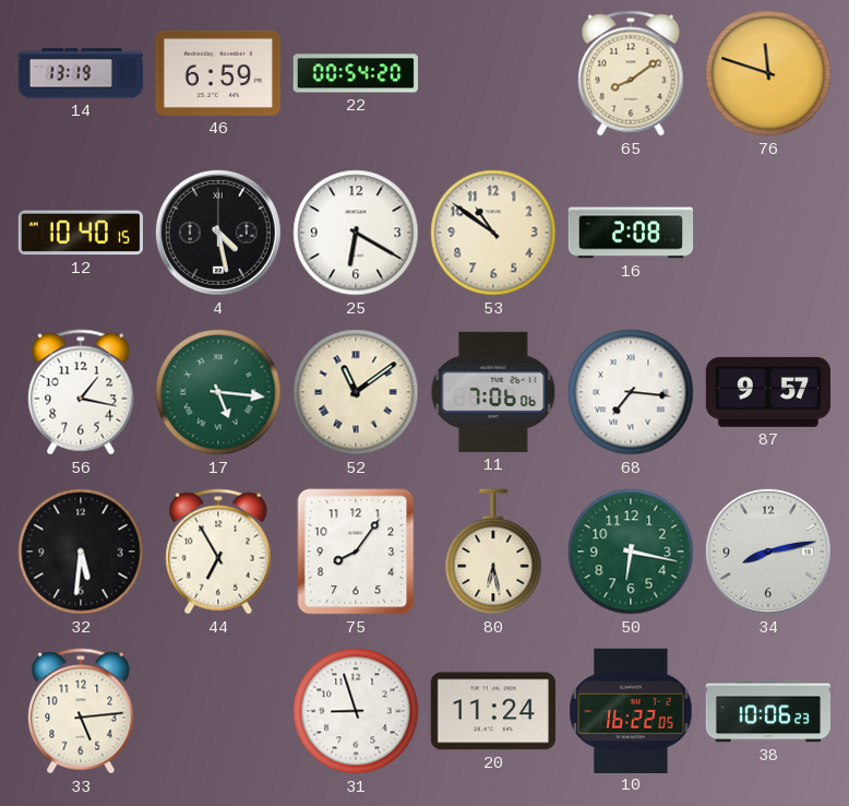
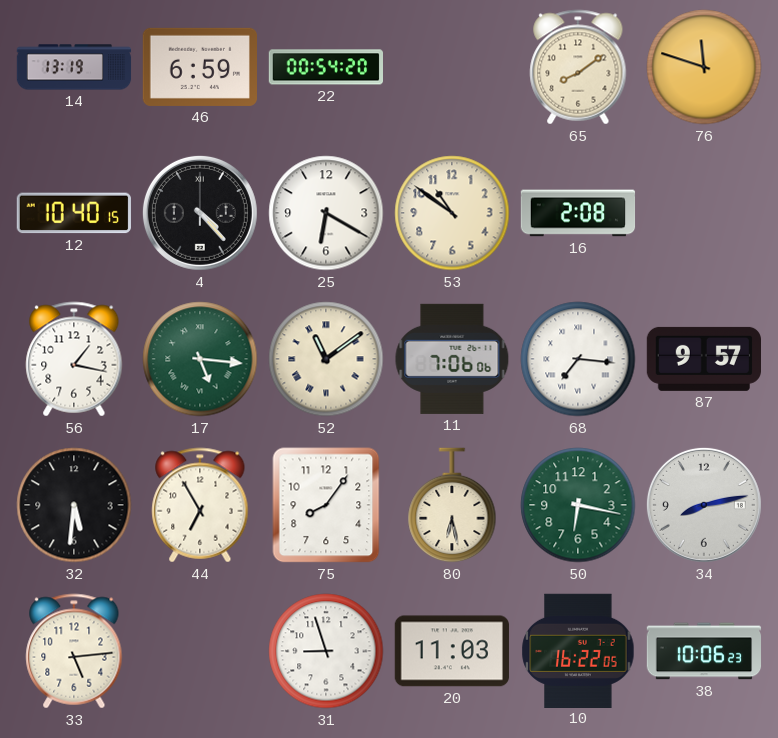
4: 4:28 -> 4:23
20: 11:24 -> 11:03
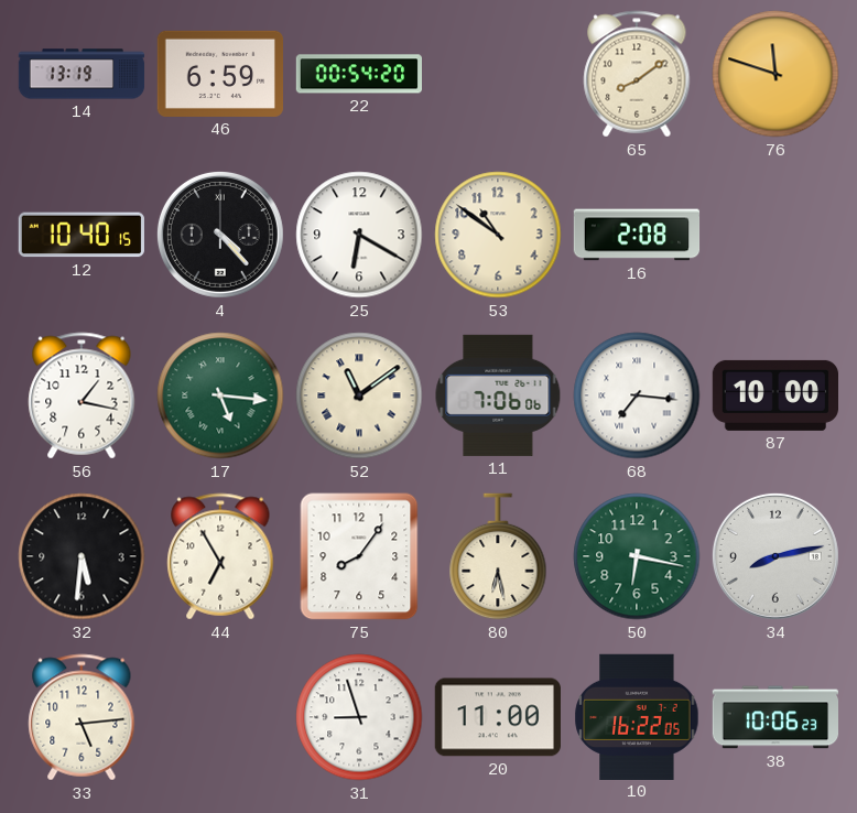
87: 9:57 -> 10:00
20: 11:03 -> 11:00
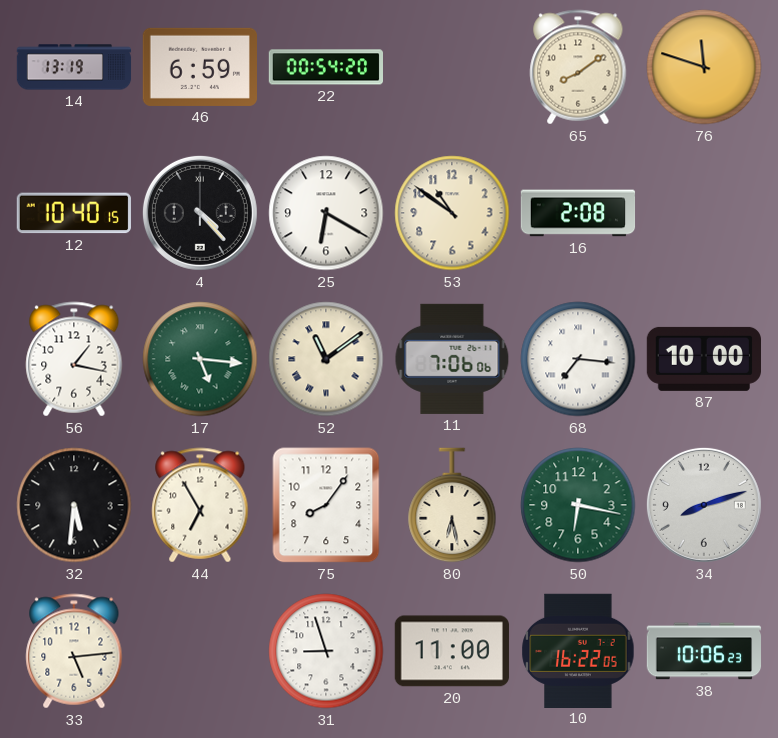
34: 8:13 -> 8:12
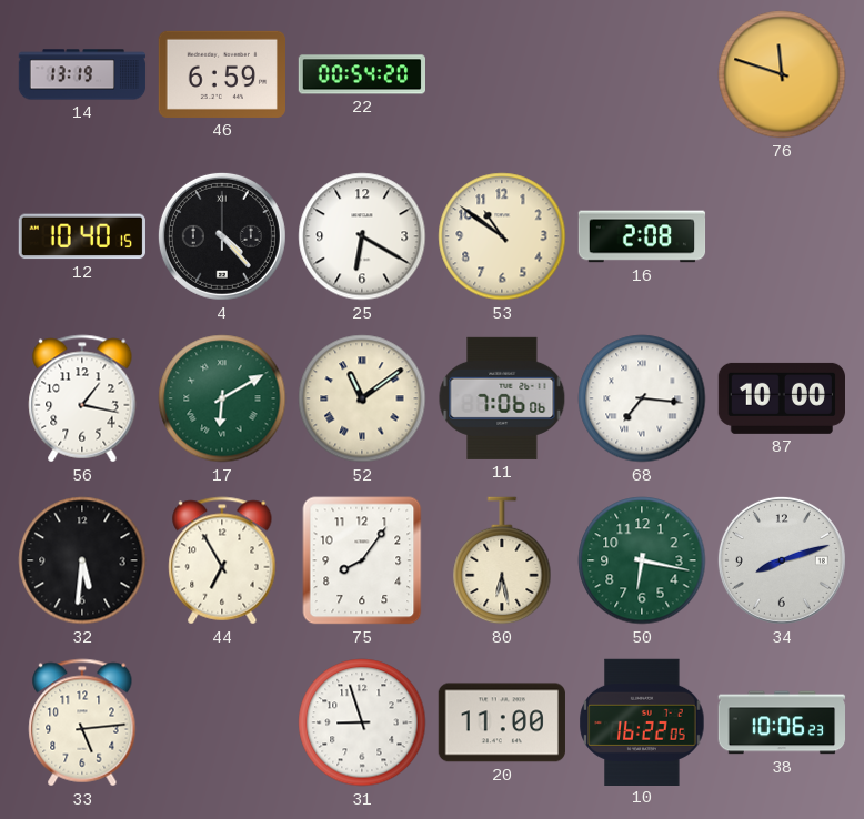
65: 8:09 -> none
17: 5:16 -> 6:10
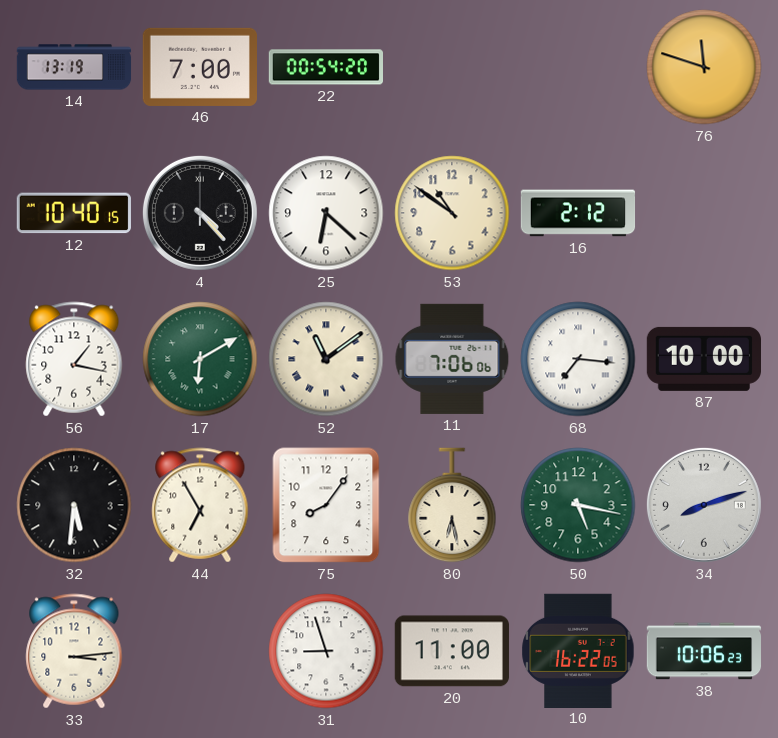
46: 6:59 -> 7:00
25: 6:20 -> 6:22
16: 2:08 -> 2:12
50: 6:17 -> 5:17
33: 5:14 -> 3:14
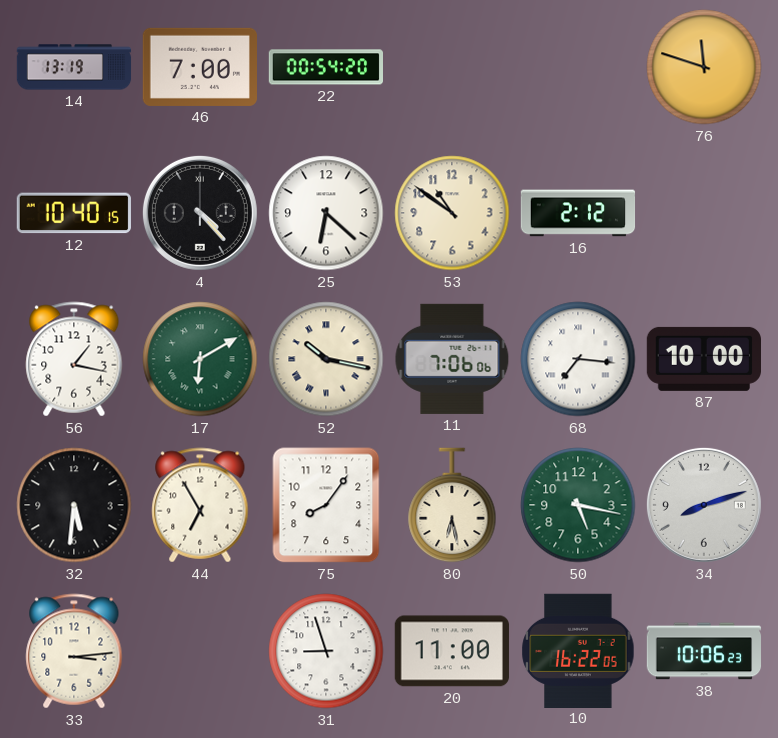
52: 11:09 -> 10:17
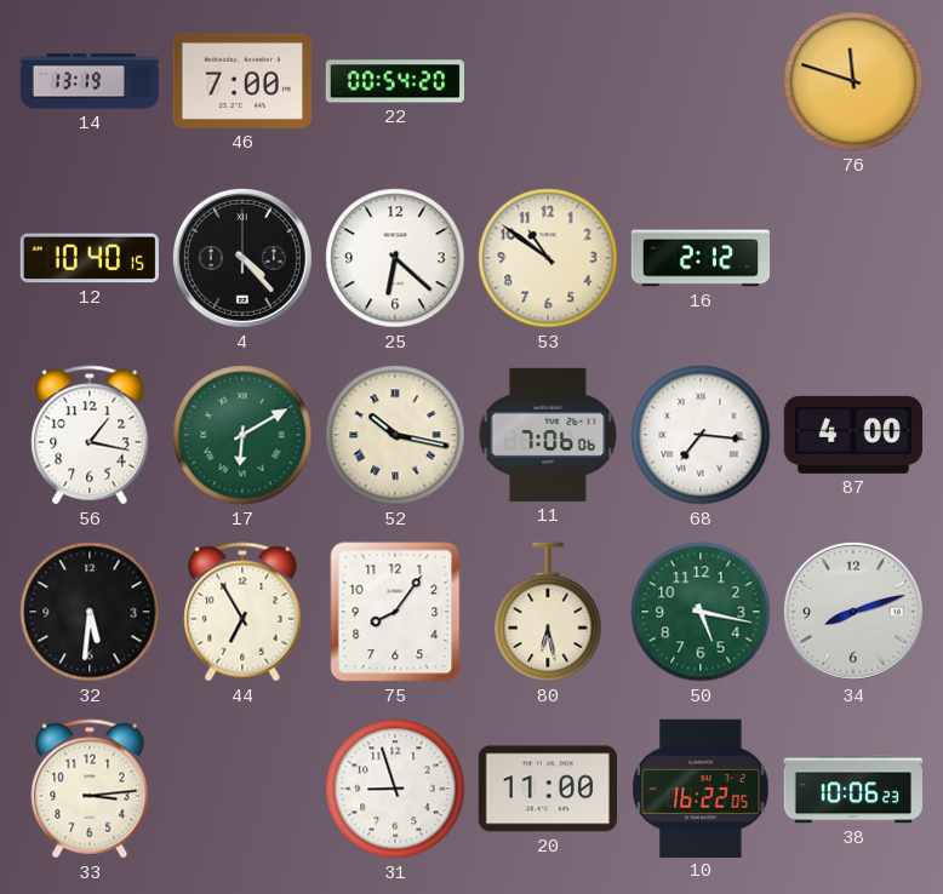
87: 10:00 -> 4:00
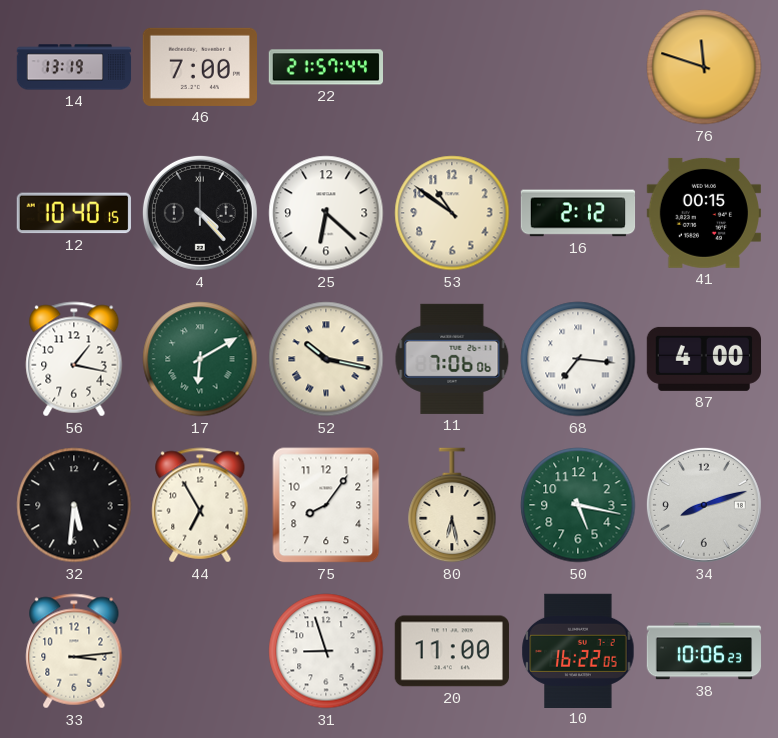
22: 00:54 -> 21:57
41: none -> 00:15
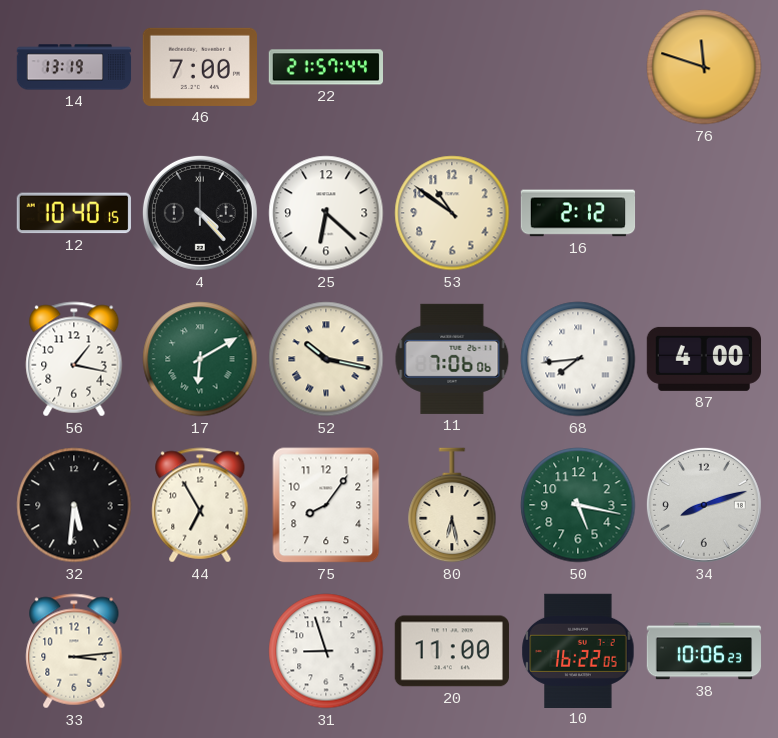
41: 00:15 -> none
68: 7:16 -> 7:44
